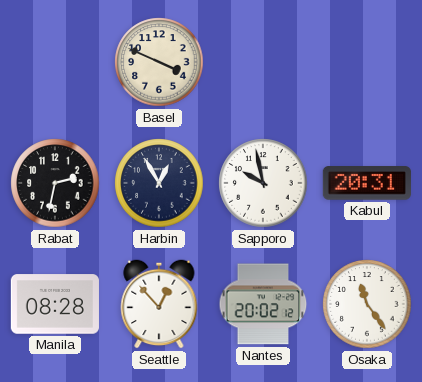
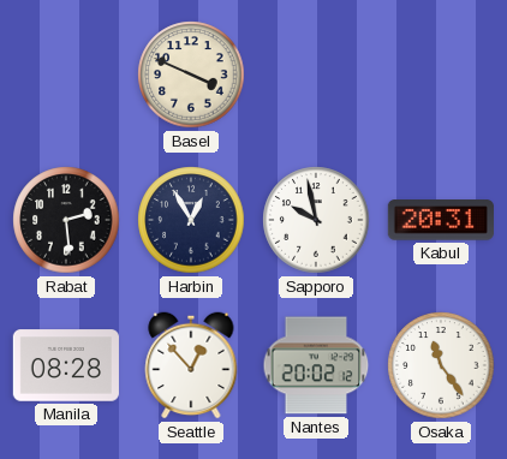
Rabat: 2:32 -> 2:29
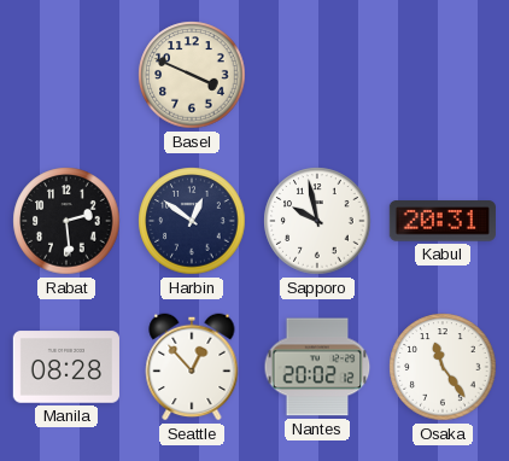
Harbin: 12:55 -> 12:51
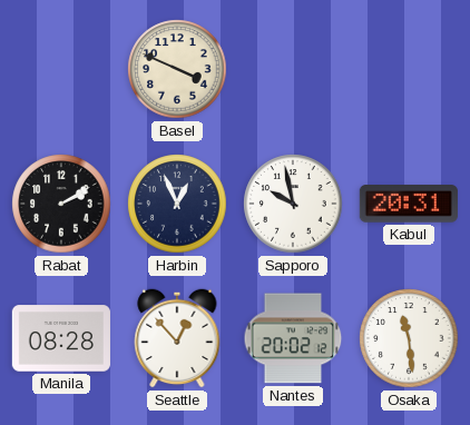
Rabat: 2:29 -> 2:10
Harbin: 12:51 -> 12:56
Osaka: 11:24 -> 11:29
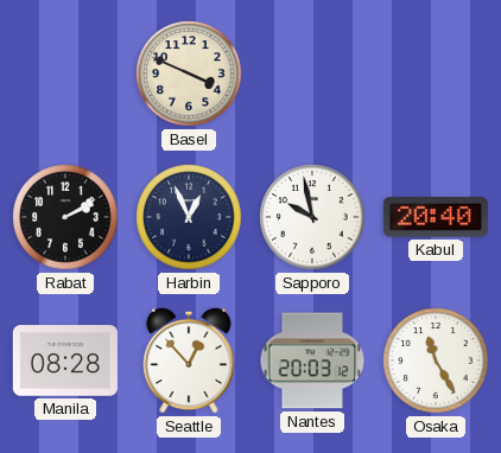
Kabul: 20:31 -> 20:40
Nantes: 20:02 -> 20:03
Osaka: 11:29 -> 11:25
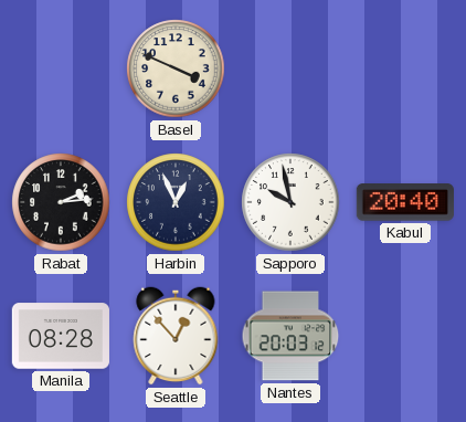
Rabat: 2:10 -> 2:14
Osaka: 11:25 -> none
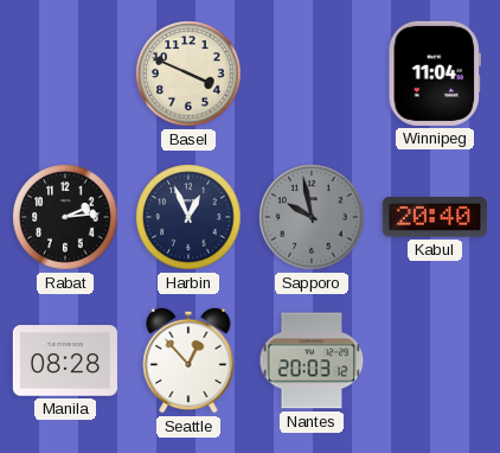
Winnipeg: none -> 11:04
Sapporo dial: white -> grey
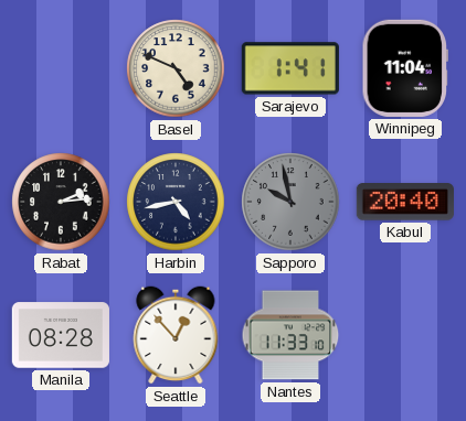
Basel: 3:49 -> 4:49
Sarajevo: none -> 1:41
Harbin: 12:56 -> 4:43
Nantes: 20:03 -> 11:33
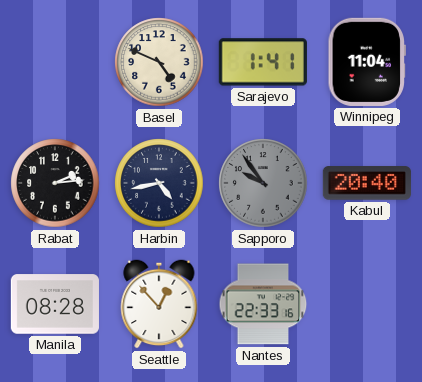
Sapporo: 9:58 -> 9:54
Nantes: 11:33 -> 22:33
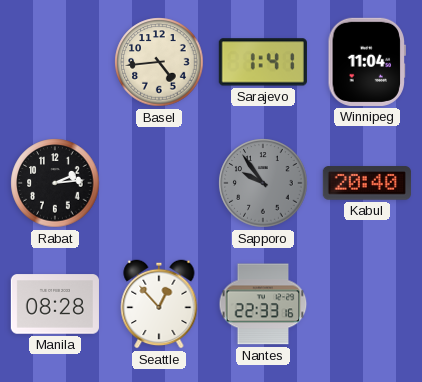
Basel: 4:49 -> 4:44
Harbin: 4:43 -> none
